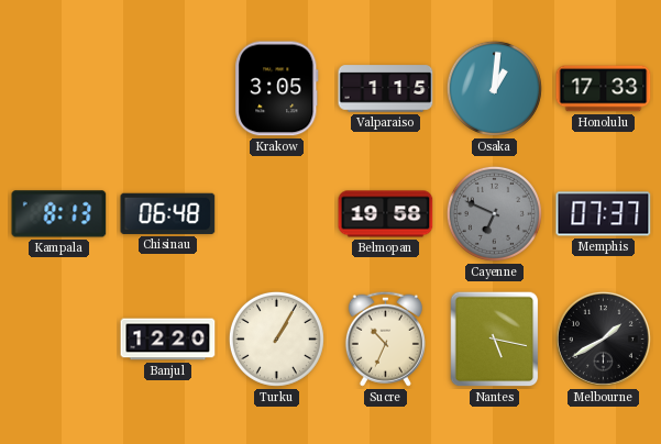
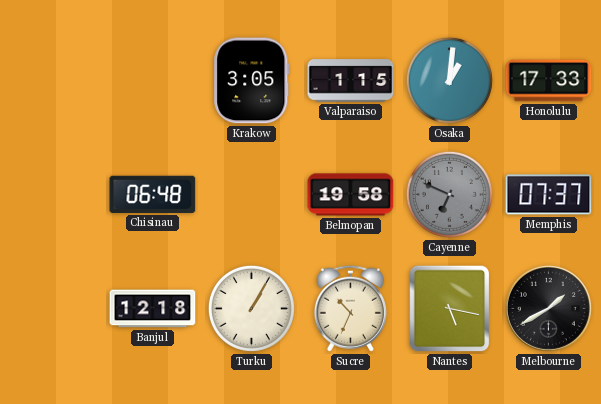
Kampala: 8:13 -> none
Banjul: 12:20 -> 12:18
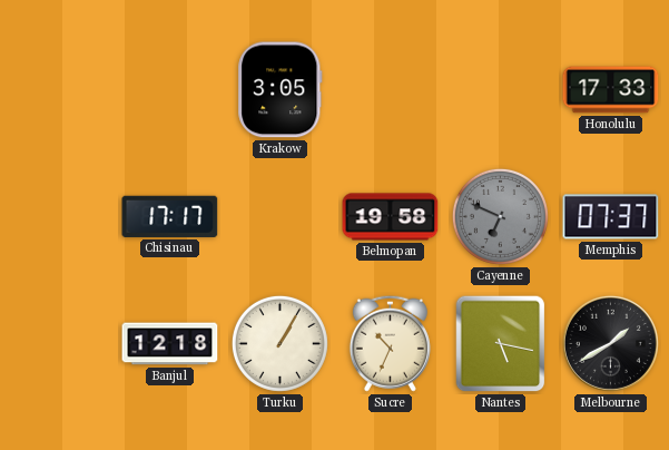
Valparaiso: 1:15 -> none
Osaka: 1:01 -> none
Chisinau: 06:48 -> 17:17
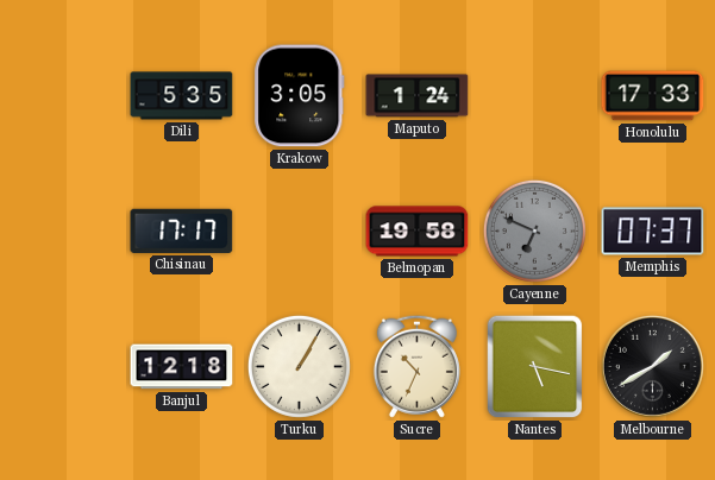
Dili: none -> 5:35
Maputo: none -> 1:24
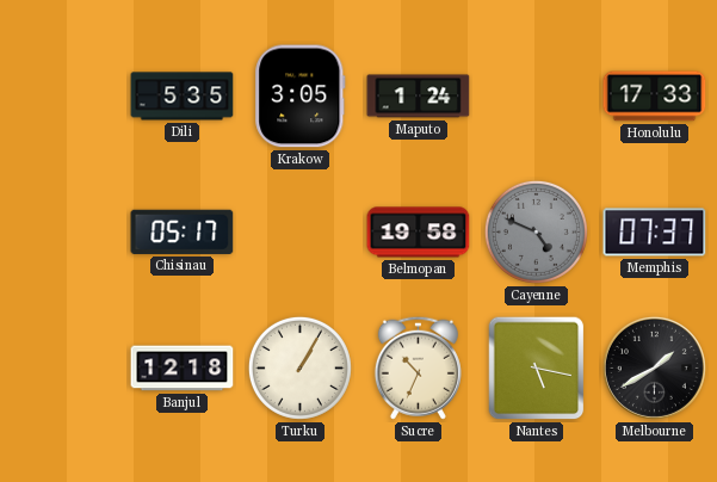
Chisinau: 17:17 -> 05:17
Cayenne: 6:49 -> 4:49
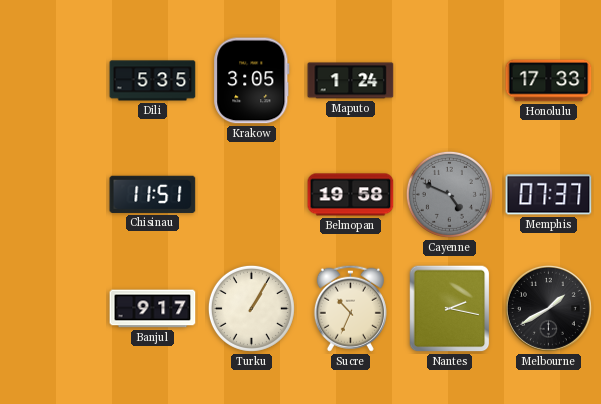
Chisinau: 05:17 -> 11:51
Banjul: 12:18 -> 9:17
Nantes: 5:17 -> 2:17
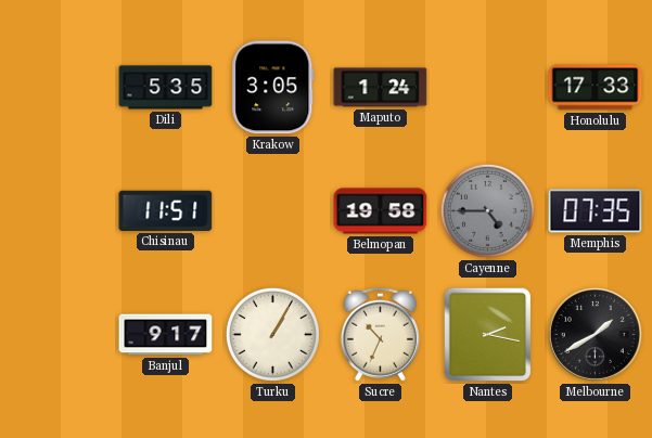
Cayenne: 4:49 -> 4:45
Memphis: 07:37 -> 07:35
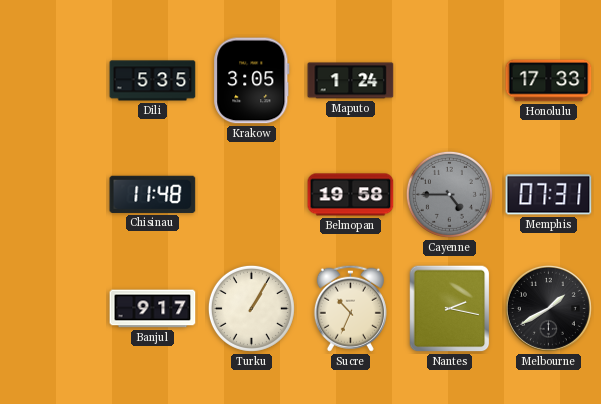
Chisinau: 11:51 -> 11:48
Memphis: 07:35 -> 07:31
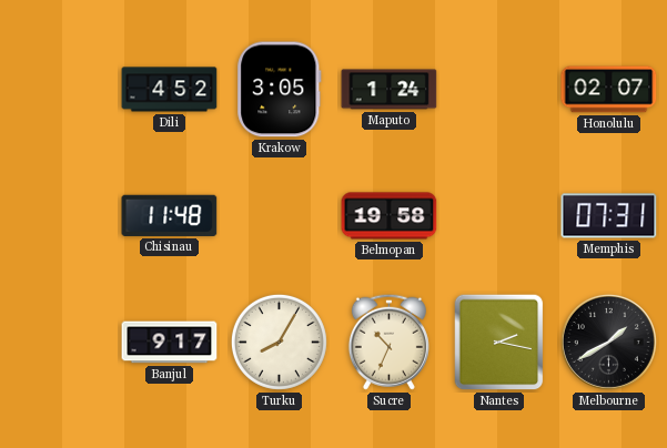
Dili: 5:35 -> 4:52
Honolulu: 17:33 -> 02:07
Cayenne: 4:45 -> none
Turku: 1:05 -> 8:05
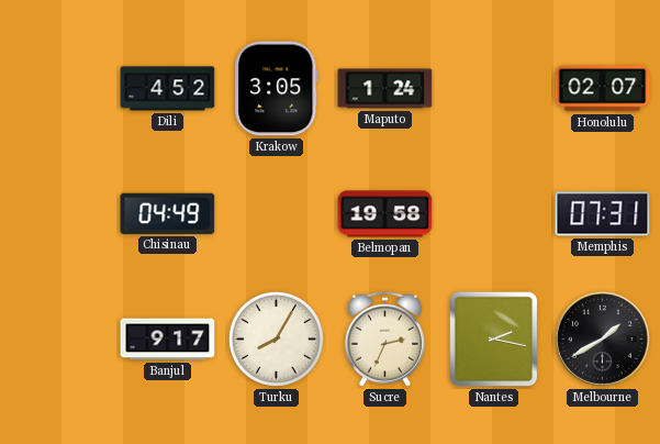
Chisinau: 11:48 -> 04:49
Sucre: 10:34 -> 2:34
